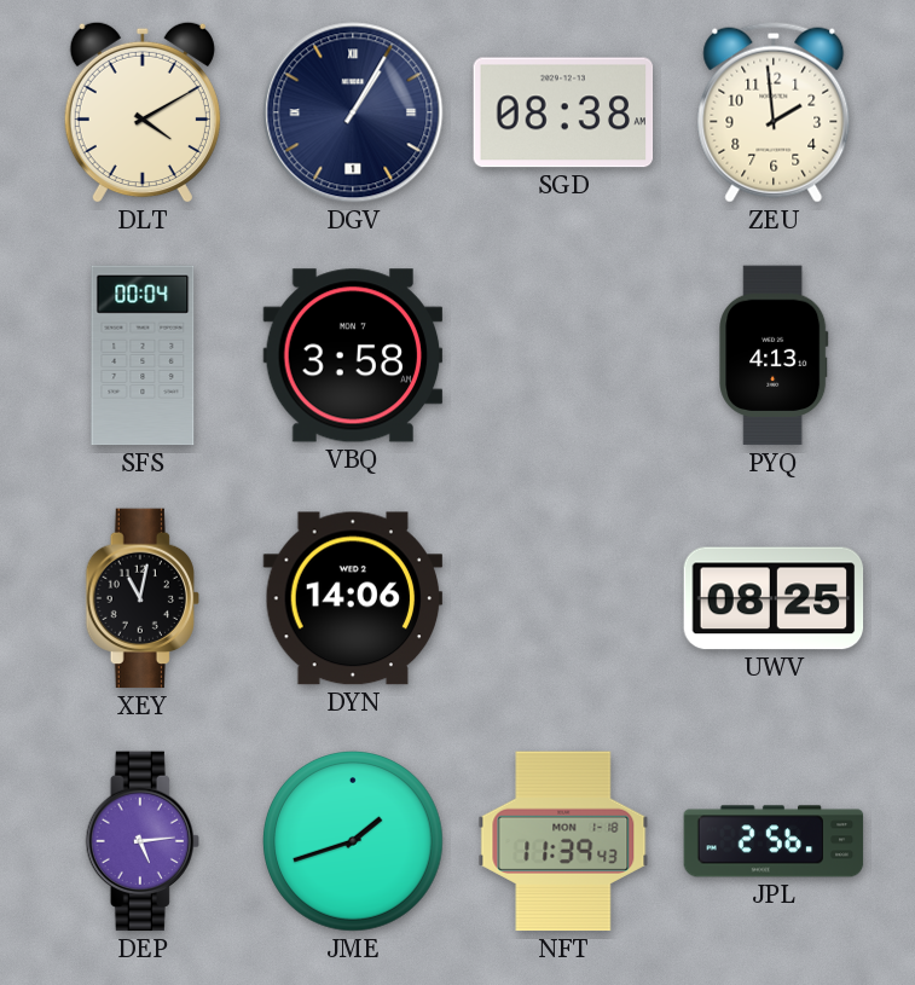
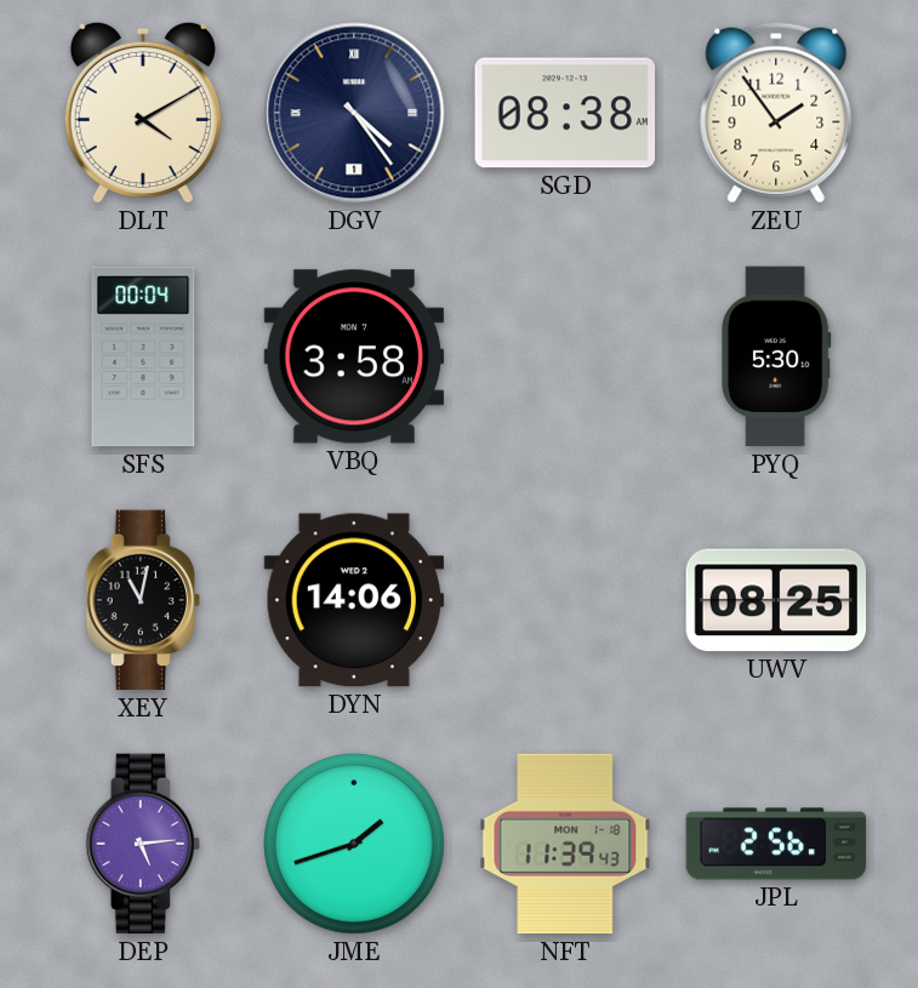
DGV: 1:05 -> 4:24
ZEU: 1:59 -> 1:54
PYQ: 4:13 -> 5:30
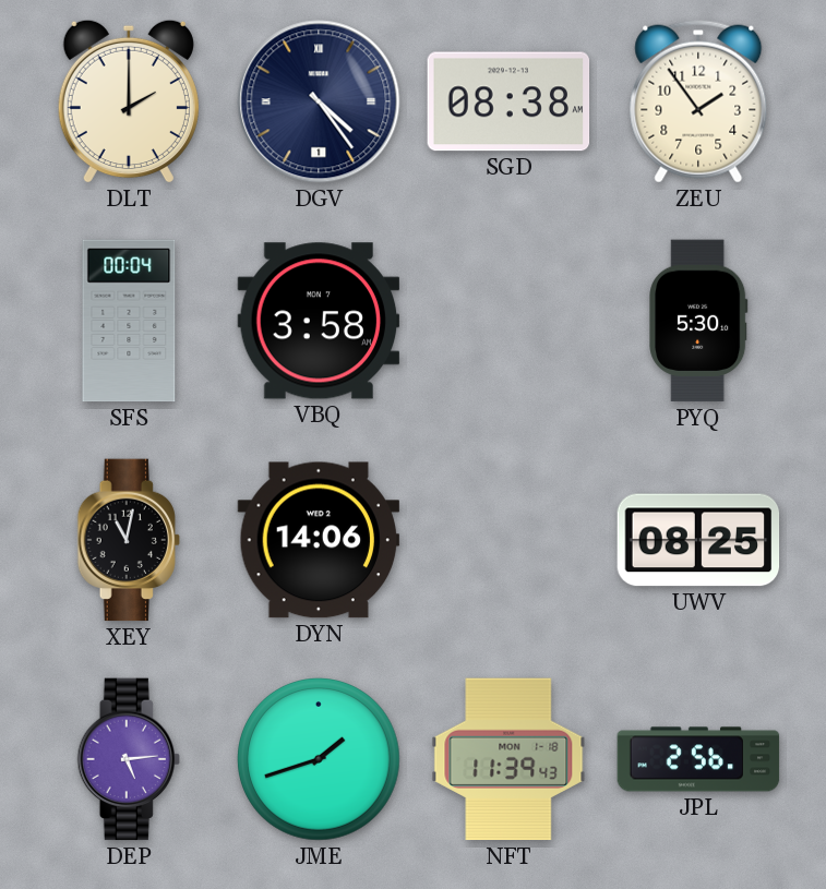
DLT: 4:10 -> 2:00
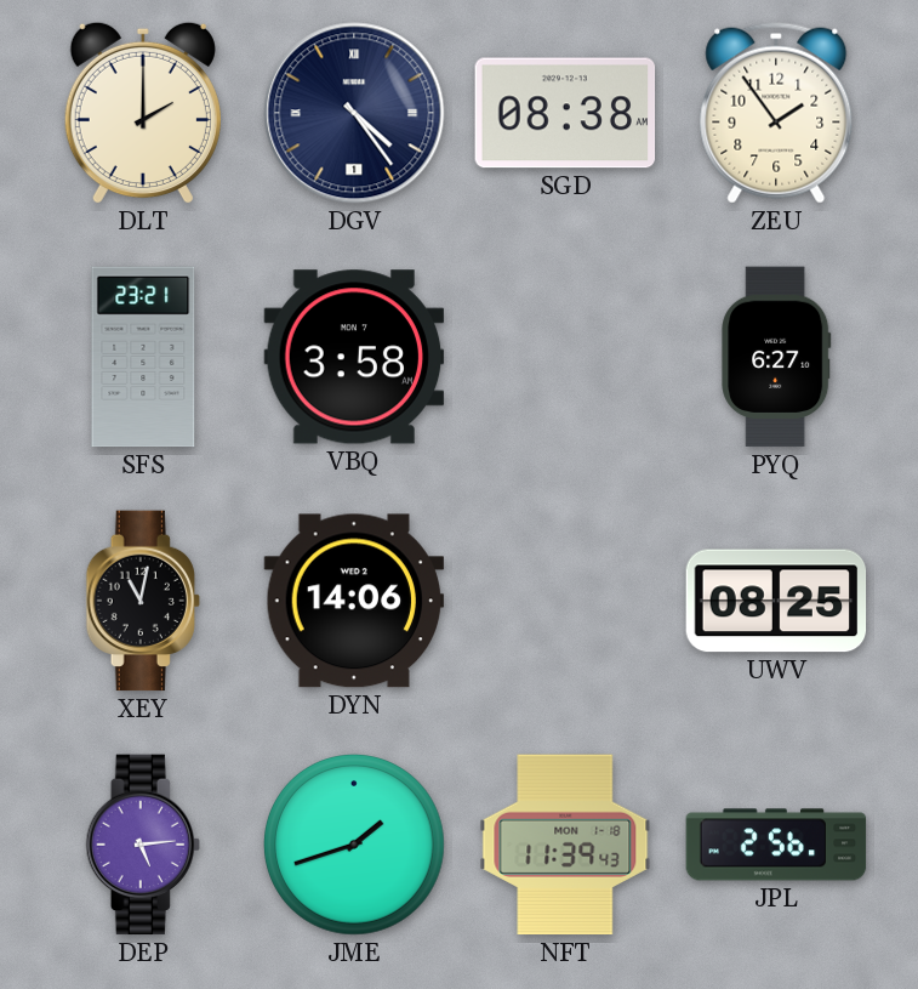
SFS: 00:04 -> 23:21
PYQ: 5:30 -> 6:27
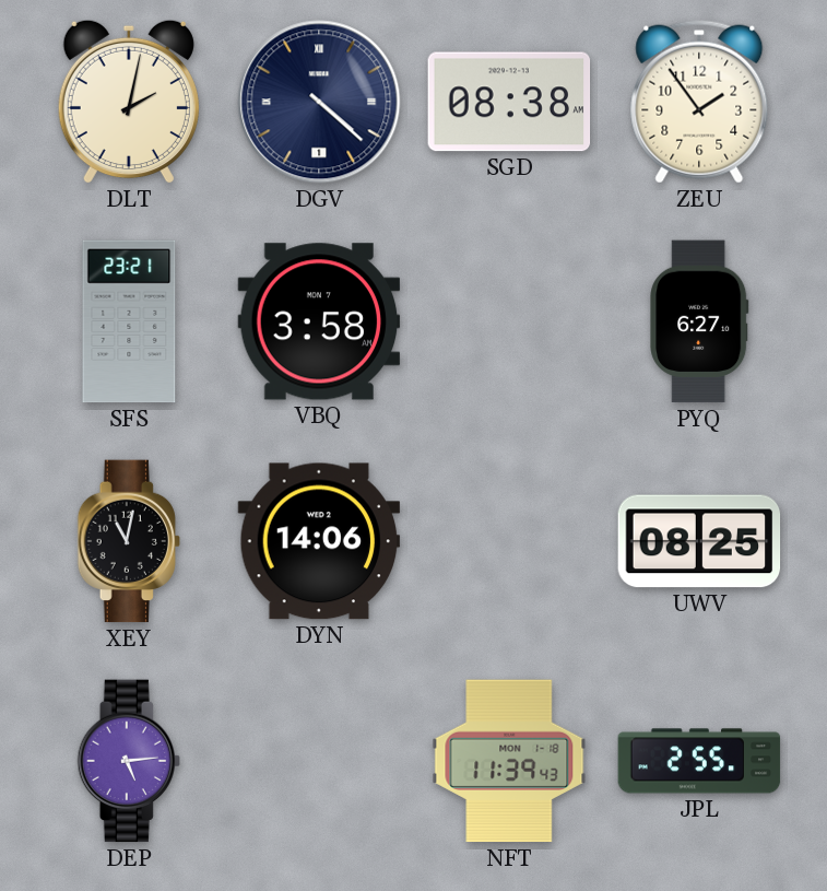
DLT: 2:00 -> 2:02
DGV: 4:24 -> 4:22
JME: 1:42 -> none
JPL: 2:56 -> 2:55
